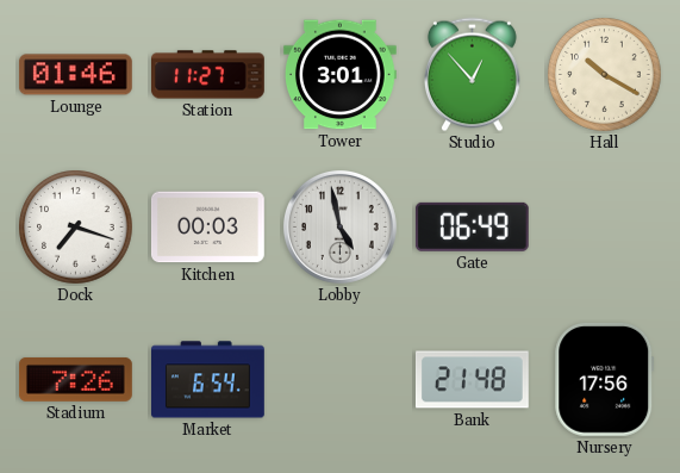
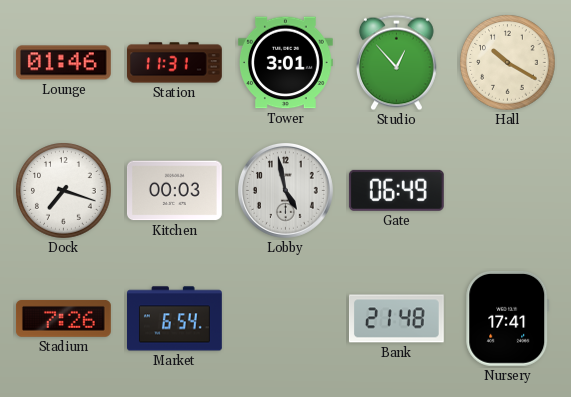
Station: 11:27 -> 11:31
Nursery: 17:56 -> 17:41
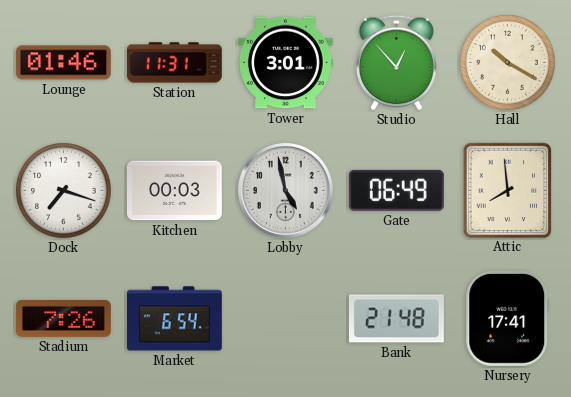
Attic: none -> 7:59
